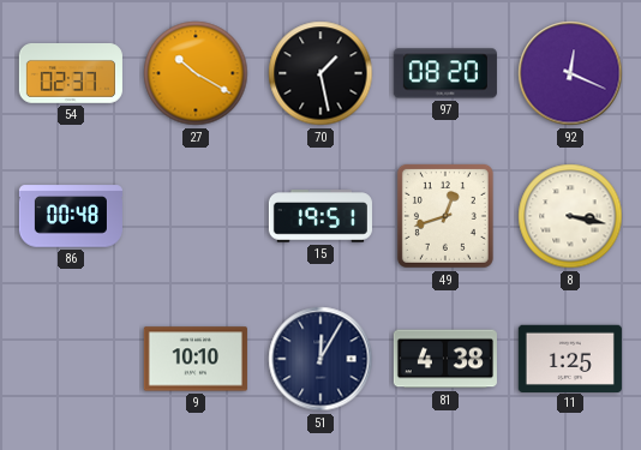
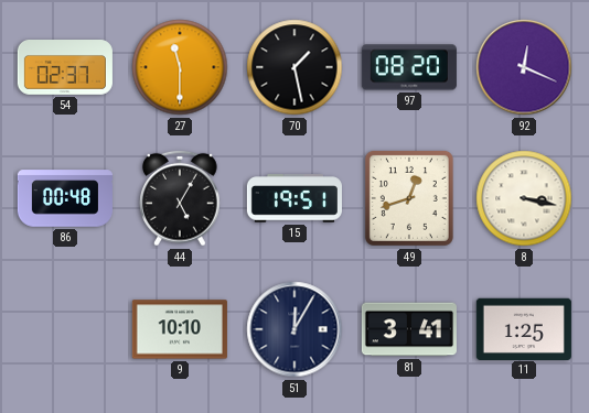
27: 10:20 -> 11:30
44: none -> 5:05
81: 4:38 -> 3:41
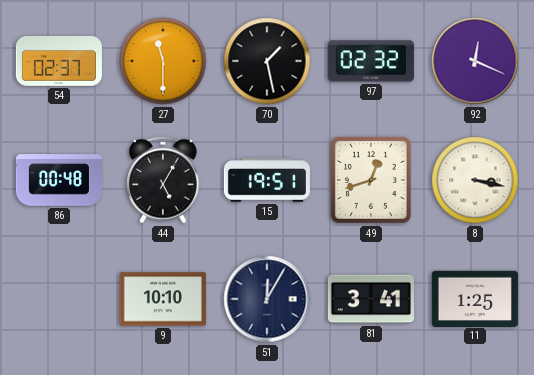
97: 08:20 -> 02:32
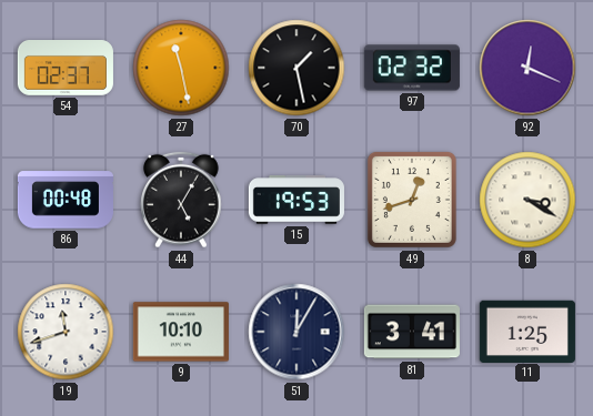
27: 11:30 -> 11:28
15: 19:51 -> 19:53
8: 3:17 -> 3:20
19: none -> 11:42
